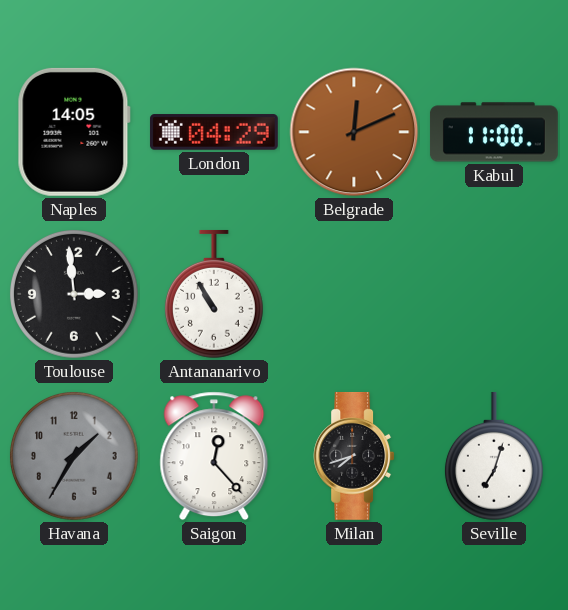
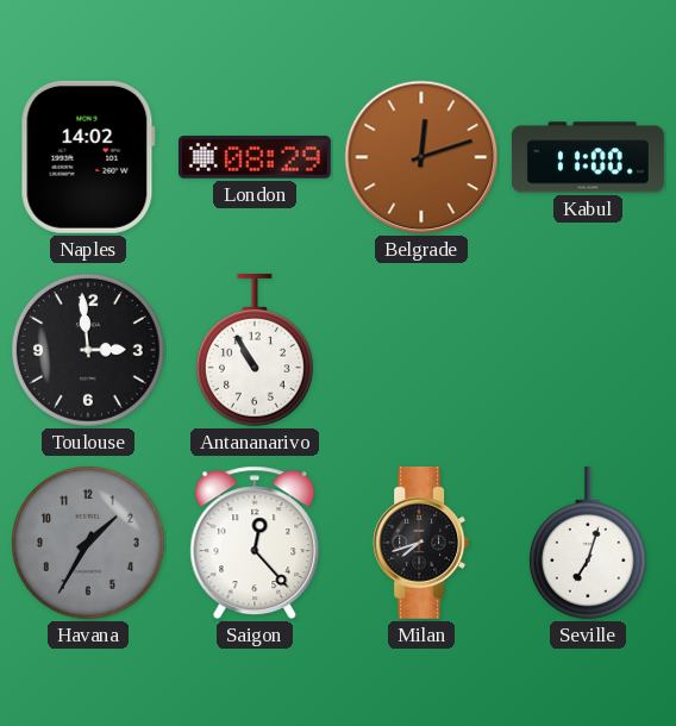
Naples: 14:05 -> 14:02
London: 04:29 -> 08:29
Belgrade: 12:11 -> 12:12
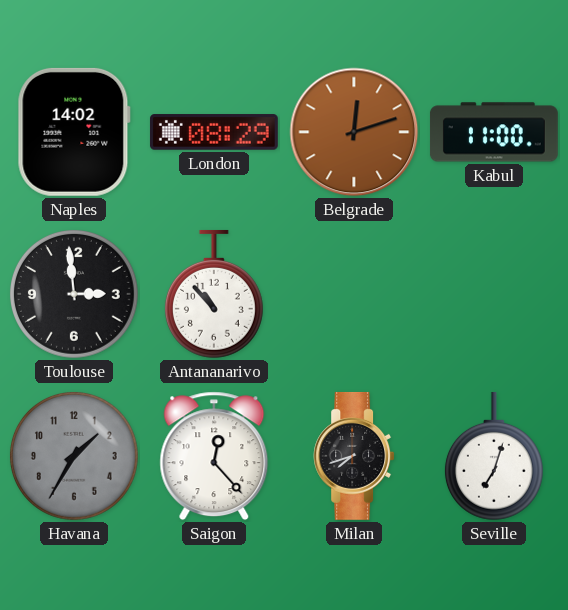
Antananarivo: 10:55 -> 10:53
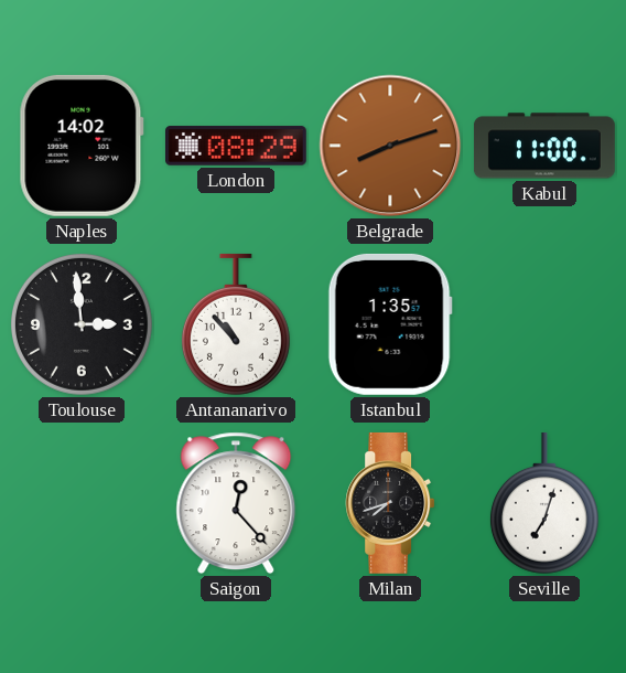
Belgrade: 12:12 -> 8:12
Istanbul: none -> 1:35
Havana: 1:35 -> none
